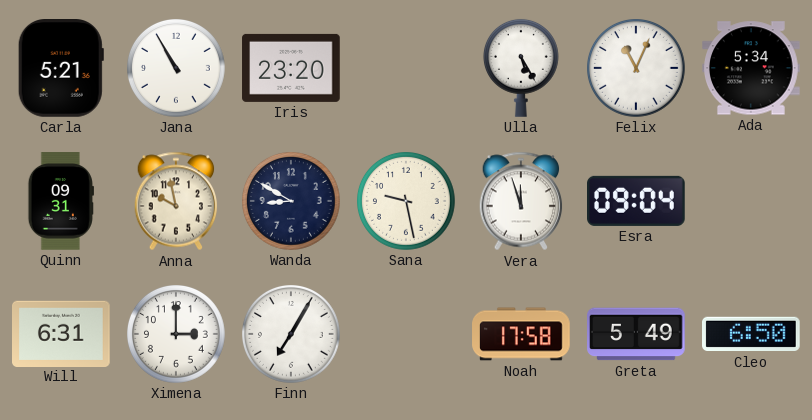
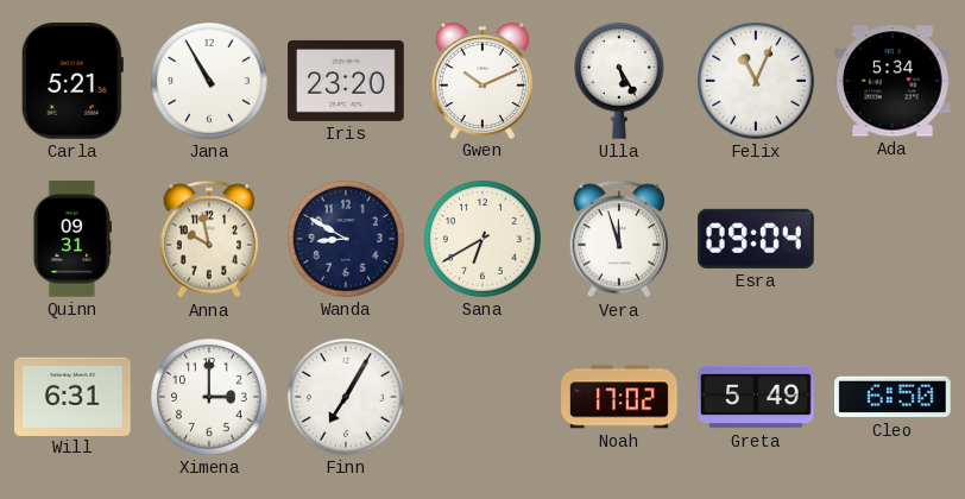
Gwen: none -> 10:11
Sana: 9:28 -> 6:40
Noah: 17:58 -> 17:02
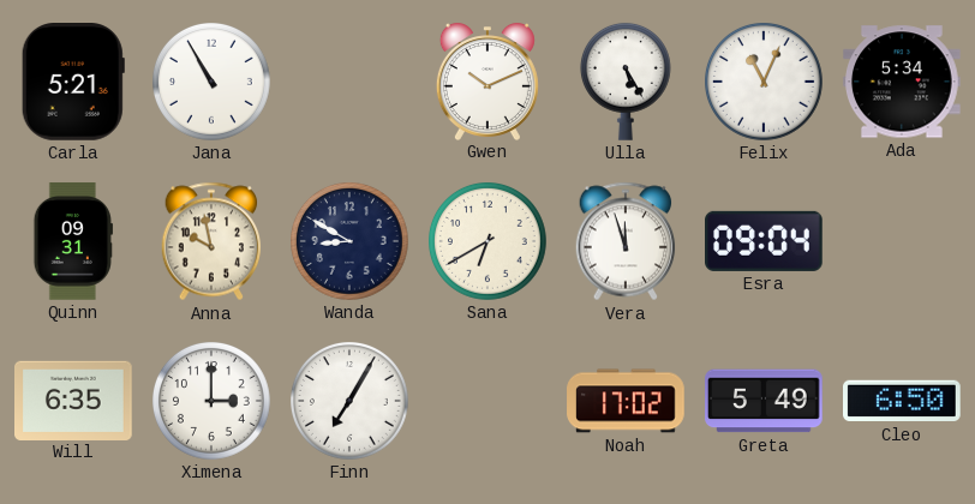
Iris: 23:20 -> none
Will: 6:31 -> 6:35
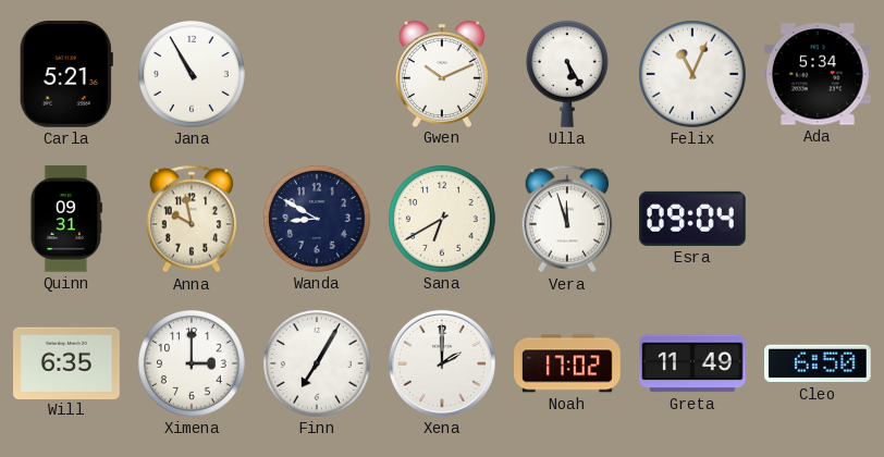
Xena: none -> 2:00
Greta: 5:49 -> 11:49
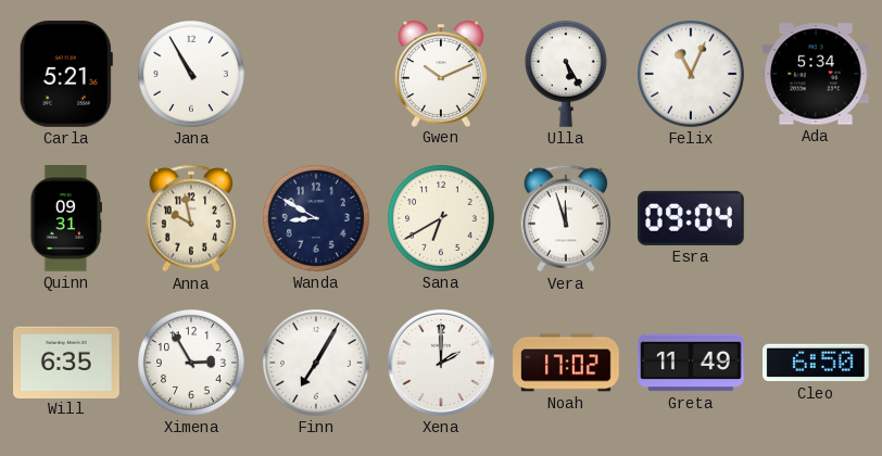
Ximena: 3:00 -> 2:55
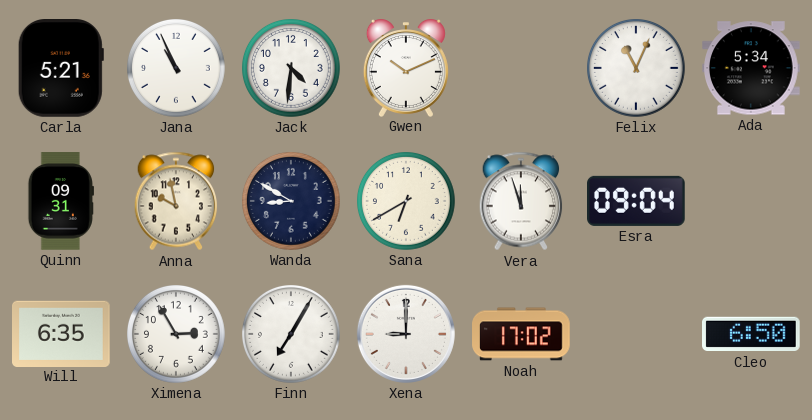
Jana: 10:55 -> 10:56
Jack: none -> 4:31
Ulla: 5:25 -> none
Xena: 2:00 -> 9:00
Greta: 11:49 -> none
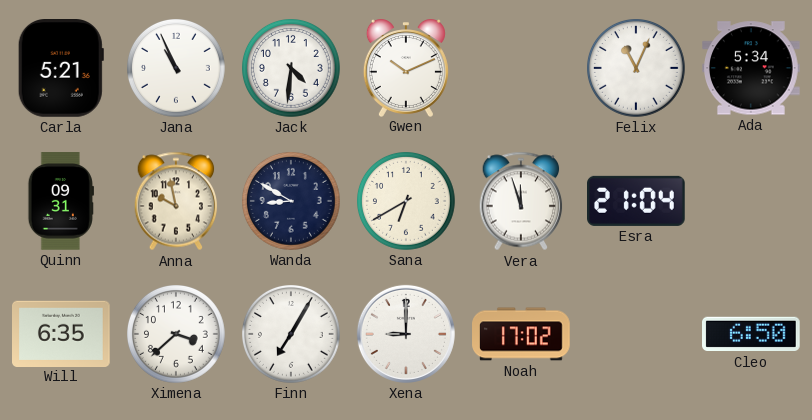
Esra: 09:04 -> 21:04
Ximena: 2:55 -> 3:38
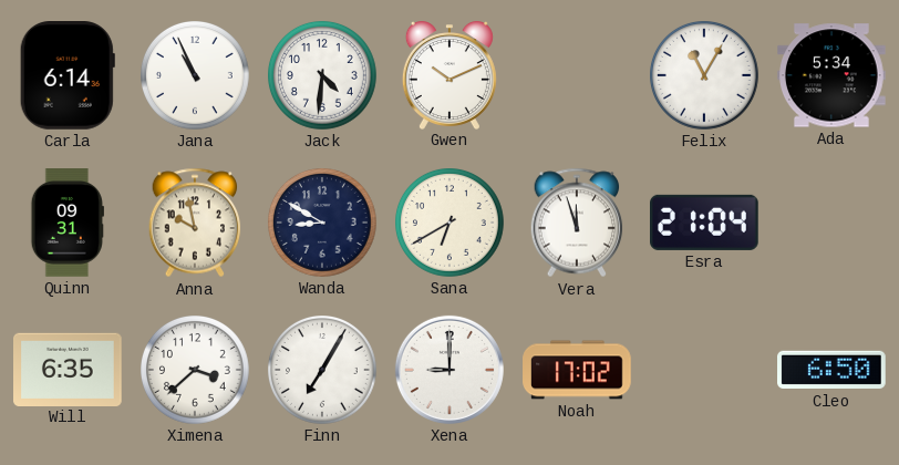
Carla: 5:21 -> 6:14
Felix: 11:04 -> 11:05
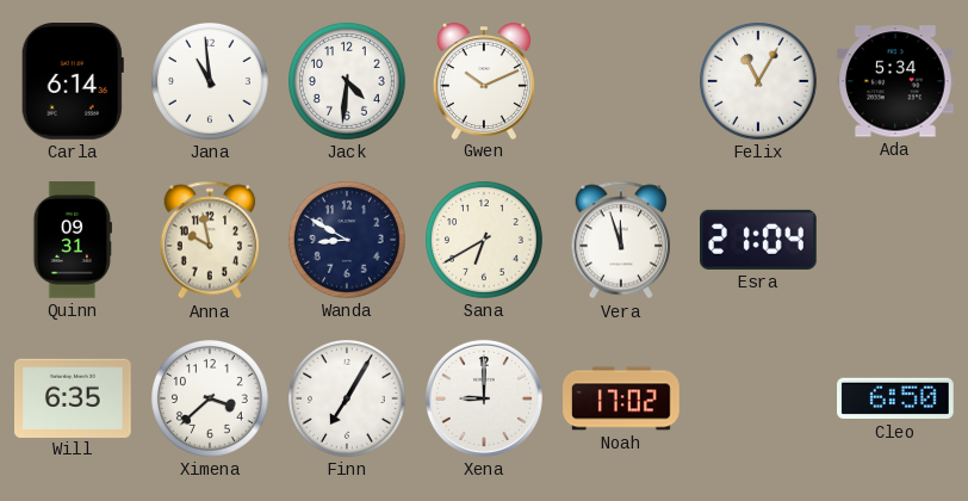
Jana: 10:56 -> 10:59
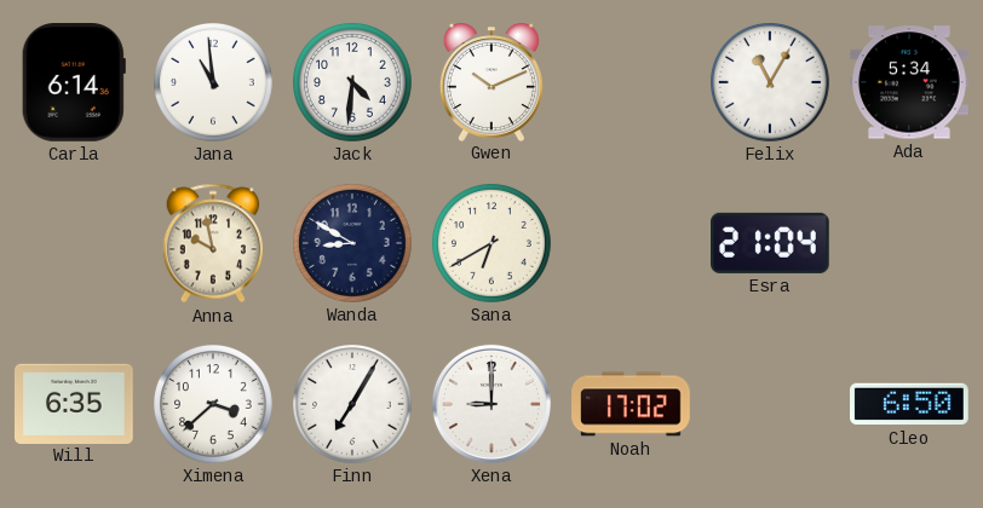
Quinn: 09:31 -> none
Vera: 11:57 -> none
